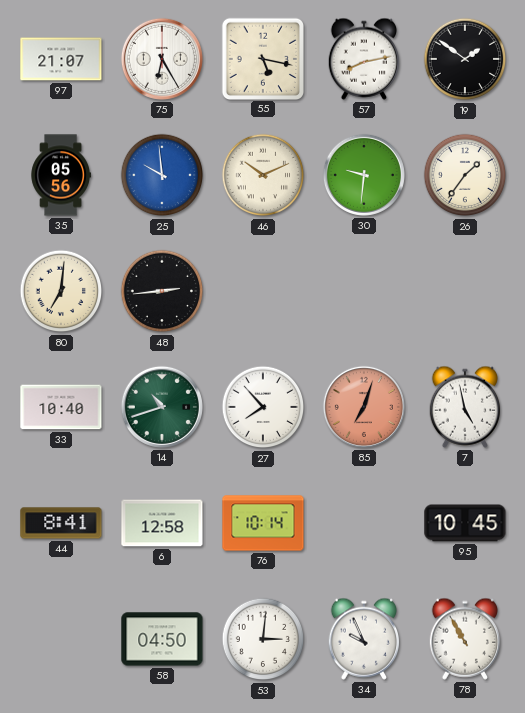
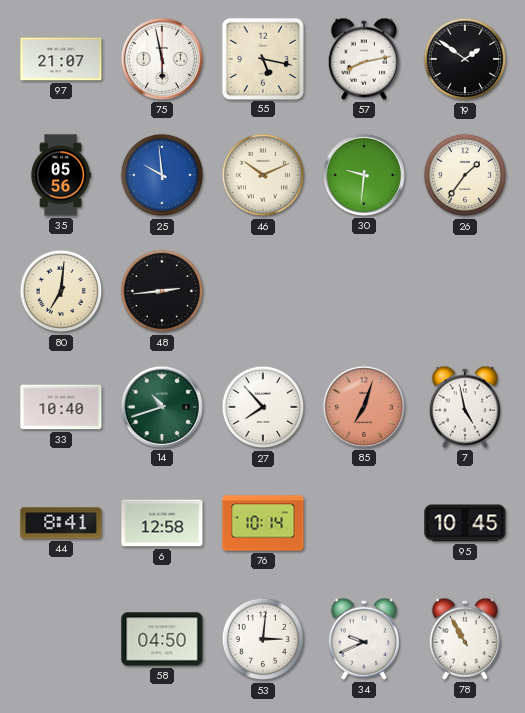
75: 6:25 -> 5:58
34: 9:56 -> 9:41
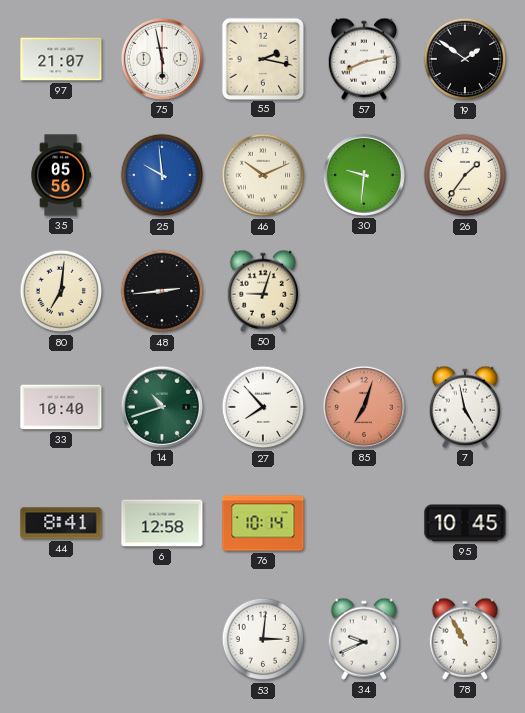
55: 5:17 -> 2:17
50: none -> 9:03
58: 04:50 -> none
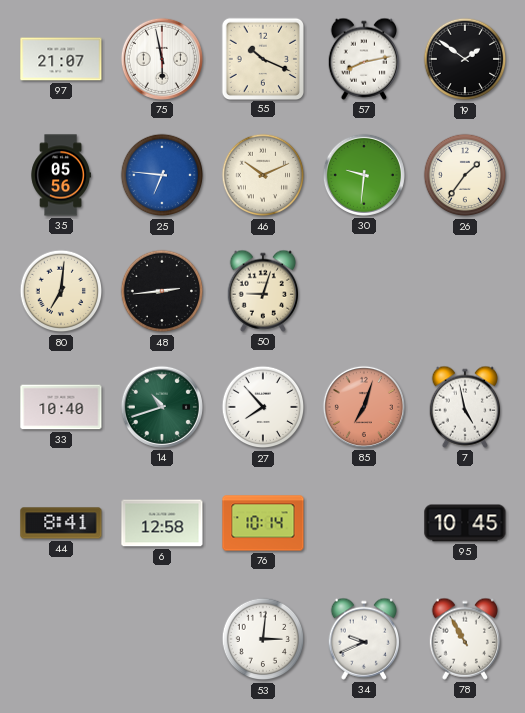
55: 2:17 -> 10:19
25: 9:59 -> 6:46
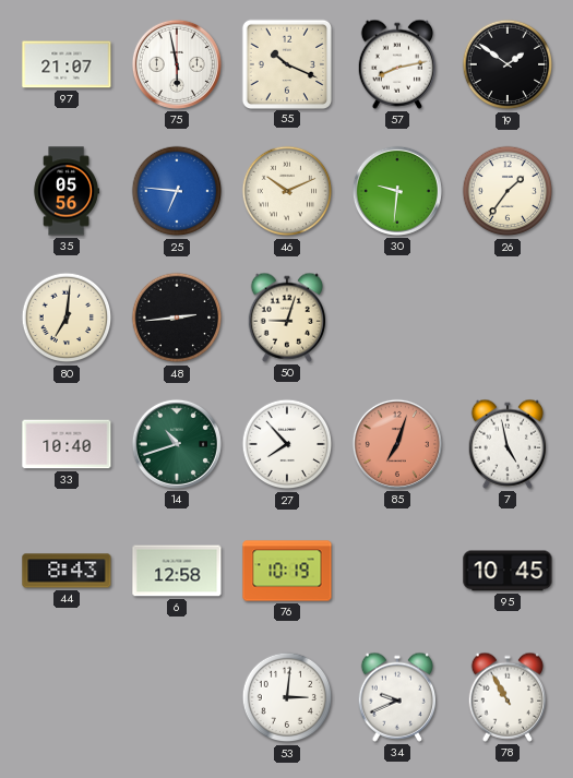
44: 8:41 -> 8:43
76: 10:14 -> 10:19
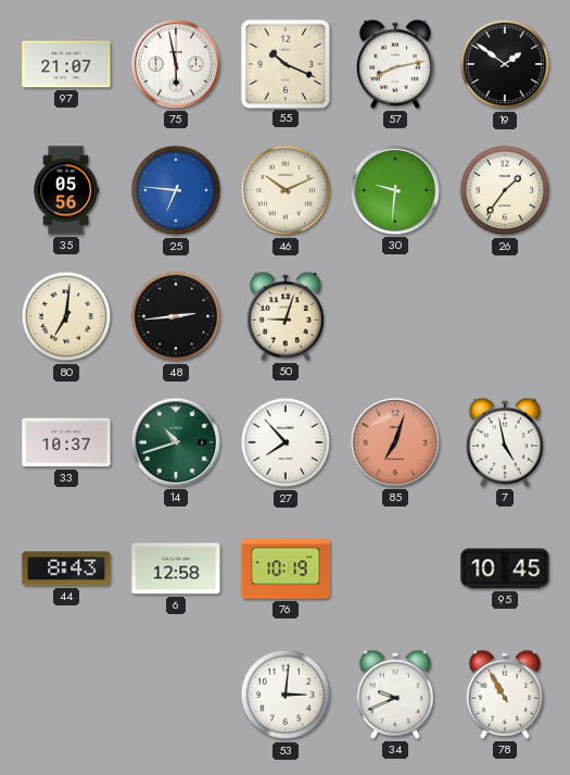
33: 10:40 -> 10:37
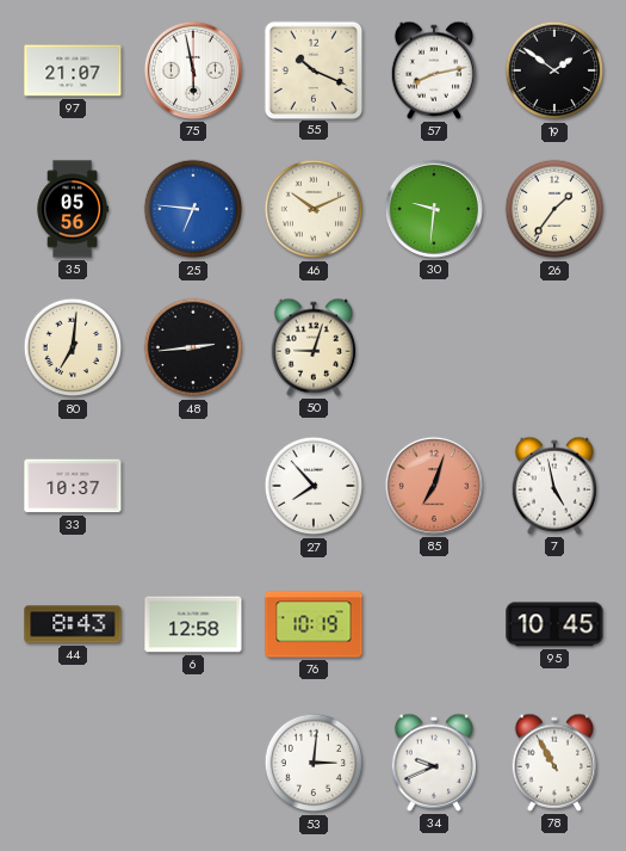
14: 10:42 -> none
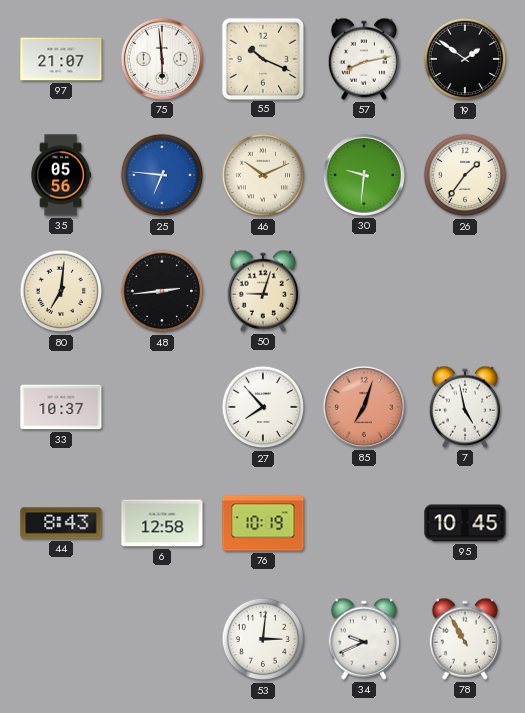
75: 5:58 -> 5:59
